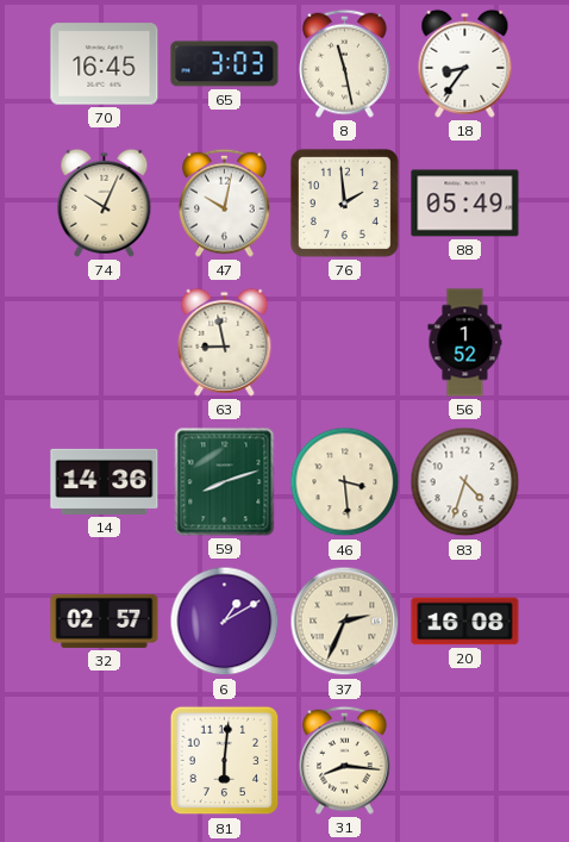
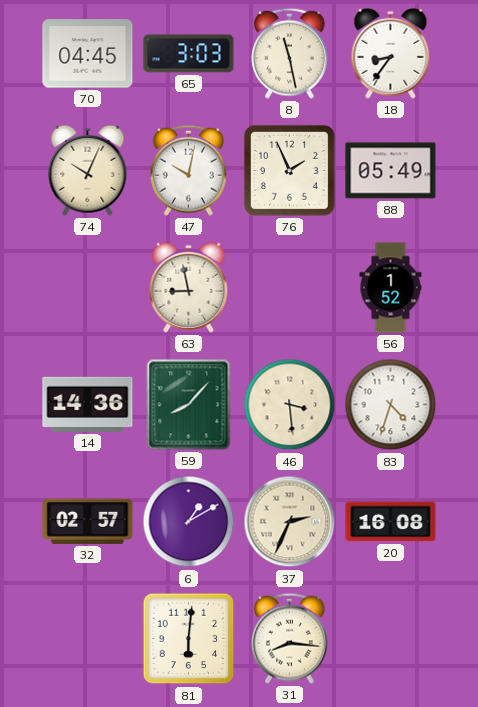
70: 16:45 -> 04:45
76: 1:59 -> 1:56
59: 8:12 -> 8:07
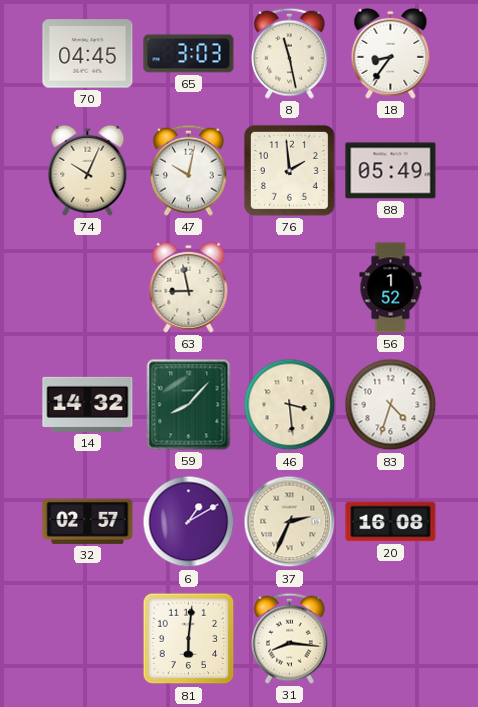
76: 1:56 -> 1:59
14: 14:36 -> 14:32
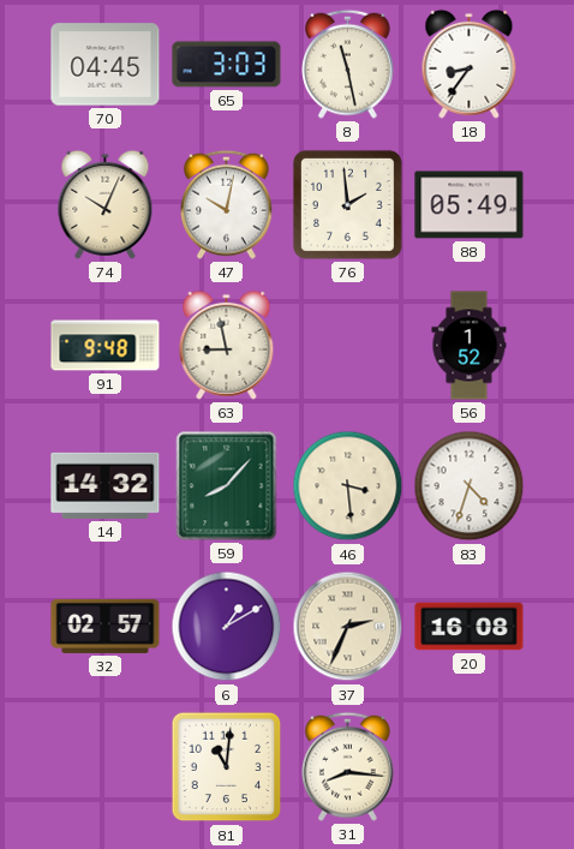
91: none -> 9:48
81: 6:01 -> 11:01
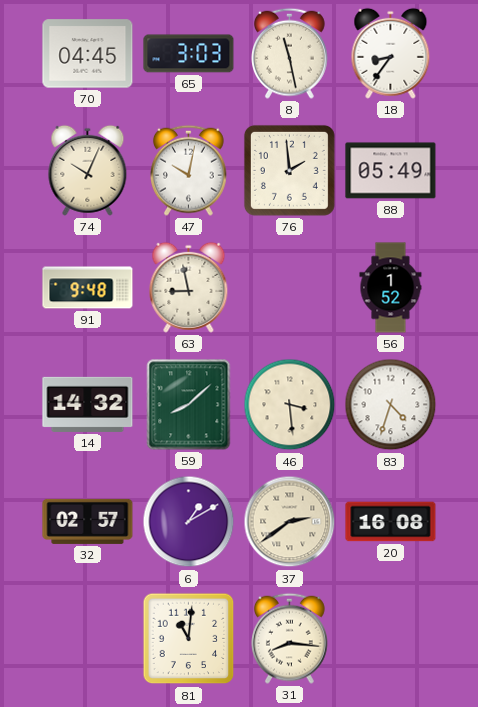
59: 8:07 -> 8:08
37: 2:34 -> 2:39
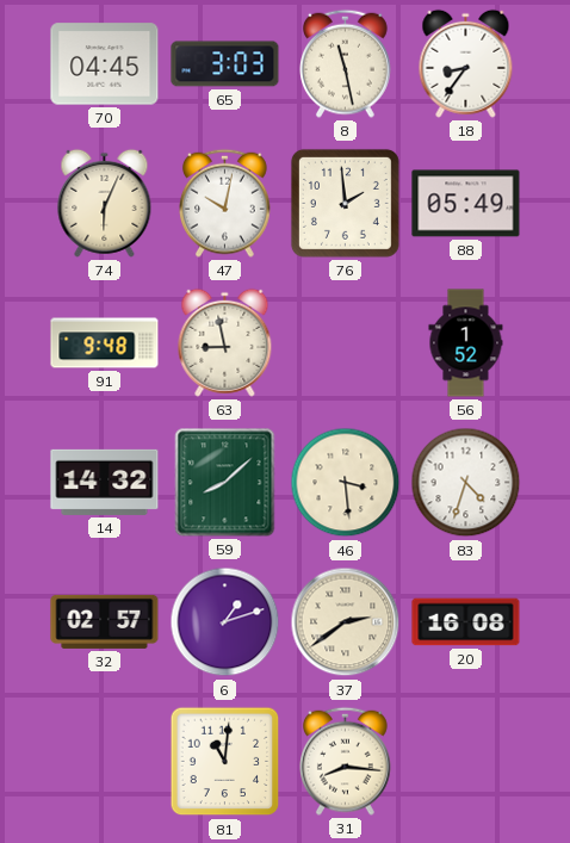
74: 10:04 -> 6:04
6: 1:10 -> 1:12
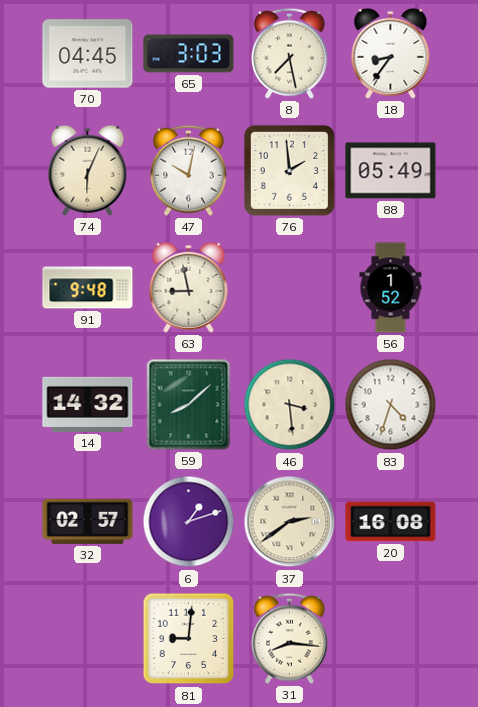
8: 11:28 -> 7:28
81: 11:01 -> 9:01
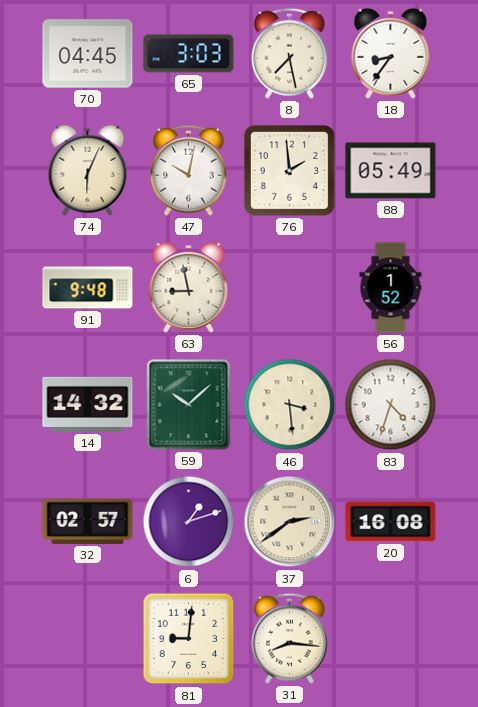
59: 8:08 -> 10:08
